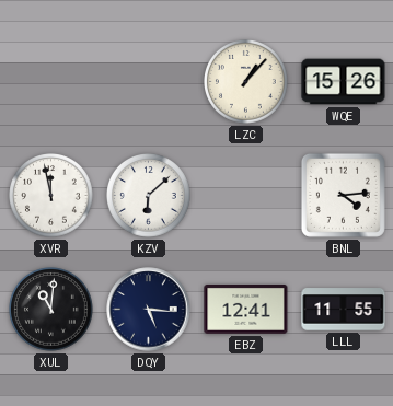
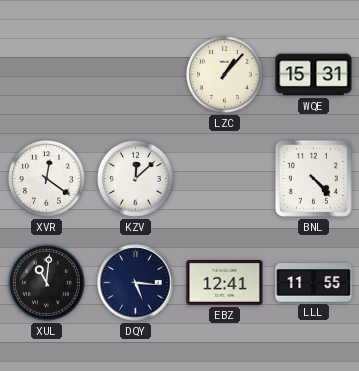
WQE: 15:26 -> 15:31
XVR: 11:58 -> 12:21
KZV: 6:08 -> 12:08
BNL: 4:14 -> 4:23
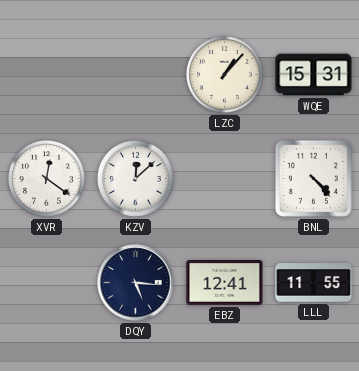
XUL: 11:01 -> none
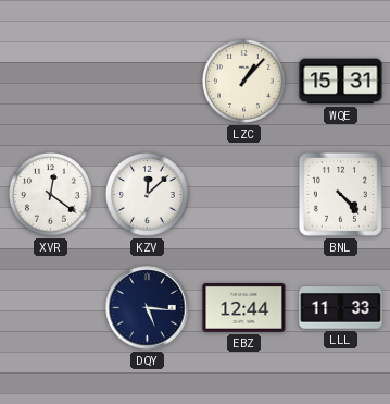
EBZ: 12:41 -> 12:44
LLL: 11:55 -> 11:33
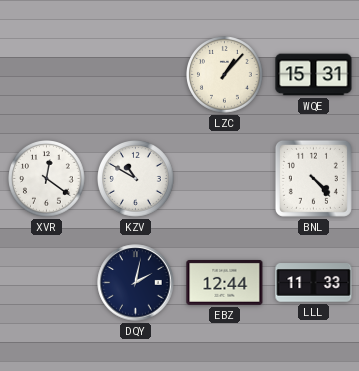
KZV: 12:08 -> 10:50
DQY: 5:16 -> 2:02
